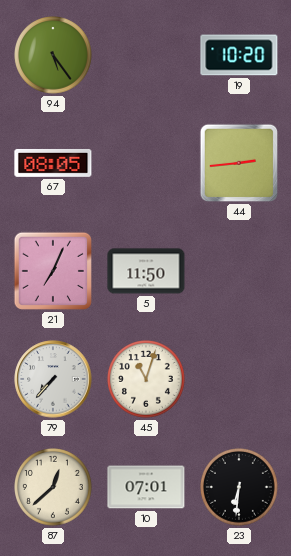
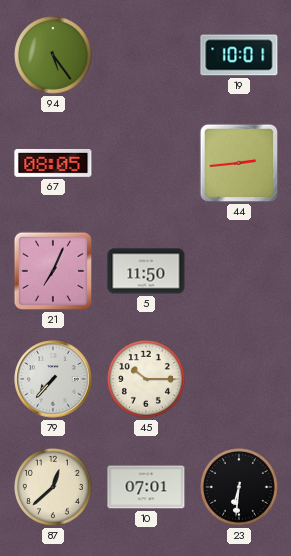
19: 10:20 -> 10:01
45: 11:03 -> 10:15
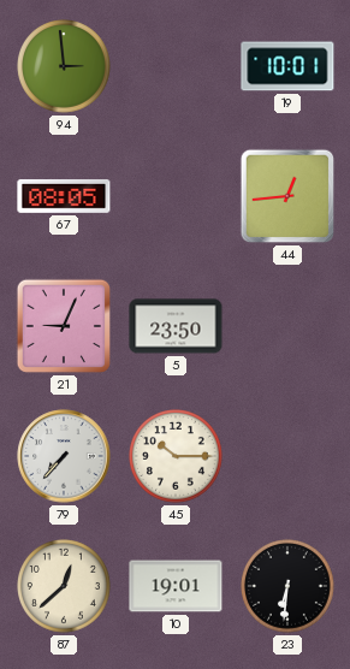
94: 5:24 -> 2:59
44: 2:44 -> 12:44
21: 7:04 -> 9:04
5: 11:50 -> 23:50
10: 07:01 -> 19:01
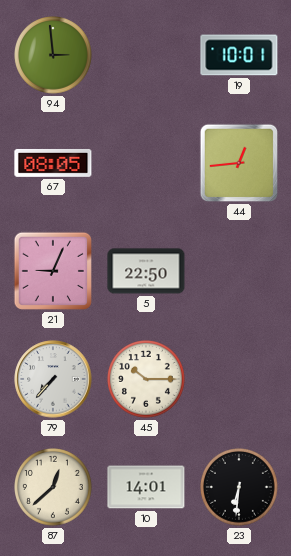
5: 23:50 -> 22:50
10: 19:01 -> 14:01
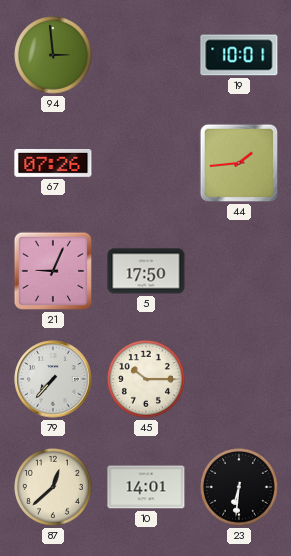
67: 08:05 -> 07:26
44: 12:44 -> 1:44
5: 22:50 -> 17:50
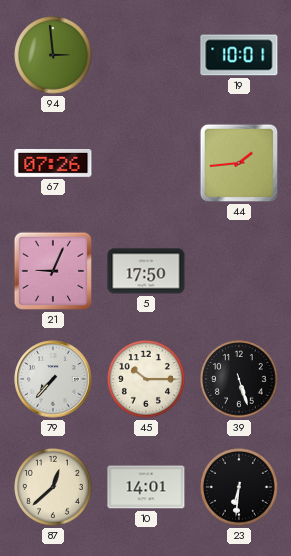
39: none -> 5:27
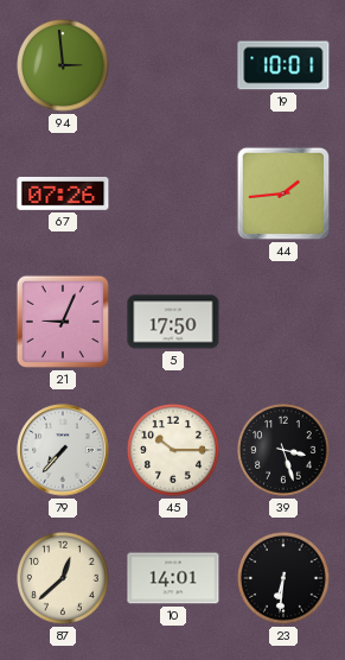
39: 5:27 -> 3:27
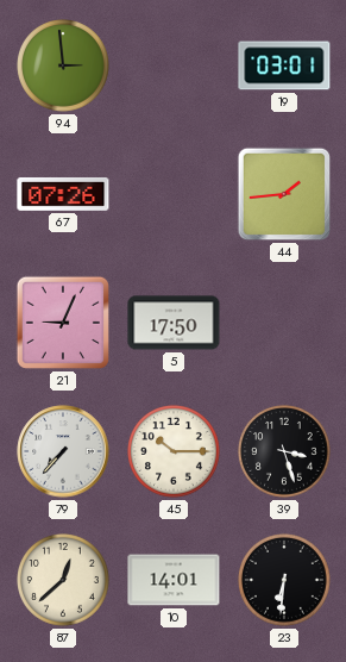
19: 10:01 -> 03:01
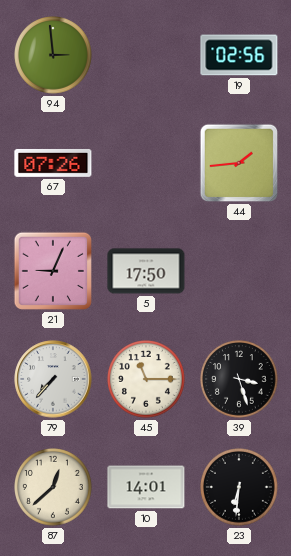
19: 03:01 -> 02:56
45: 10:15 -> 11:15
